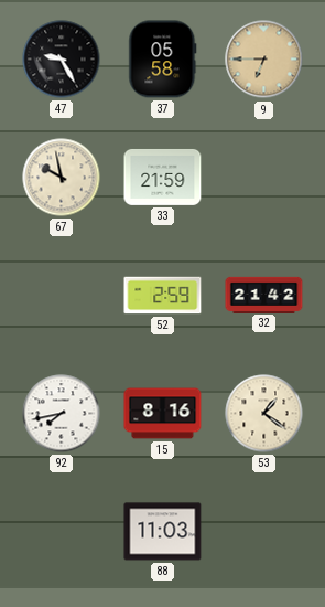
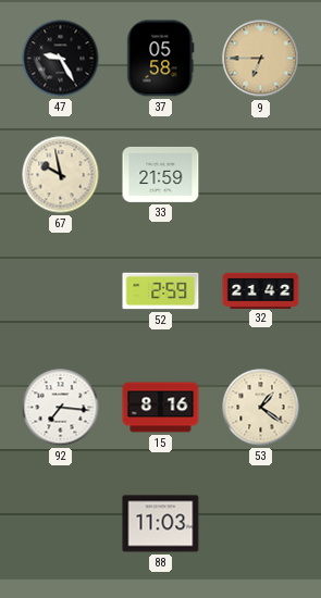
92: 7:43 -> 7:16
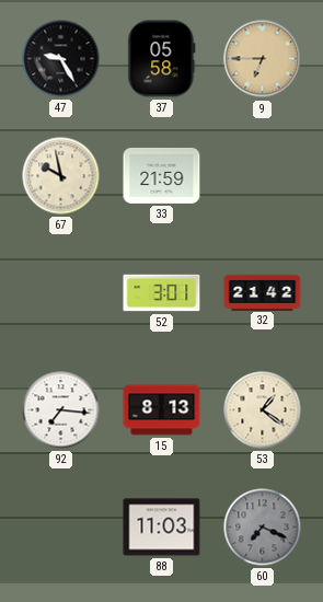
52: 2:59 -> 3:01
15: 8:16 -> 8:13
60: none -> 7:19
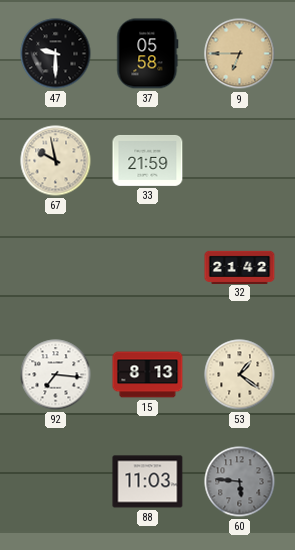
47: 9:25 -> 9:30
52: 3:01 -> none
60: 7:19 -> 5:46
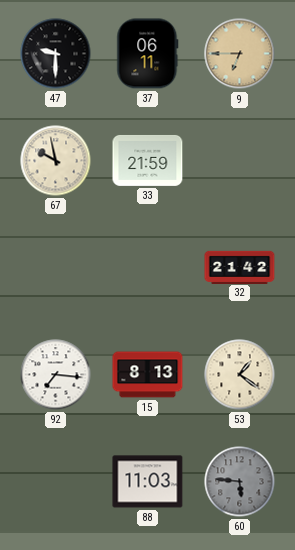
37: 05:58 -> 06:11
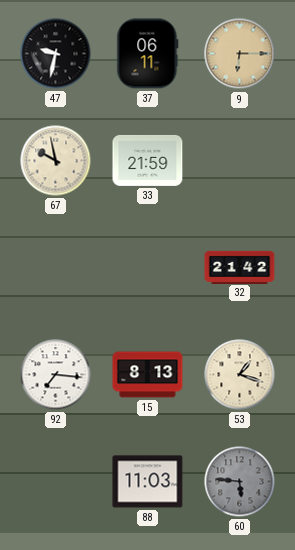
47: 9:30 -> 9:32
9: 6:45 -> 6:15
53: 1:21 -> 1:18
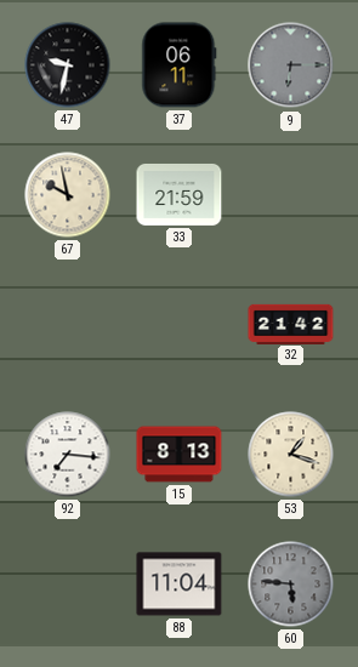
9 dial: champagne -> grey
88: 11:03 -> 11:04
